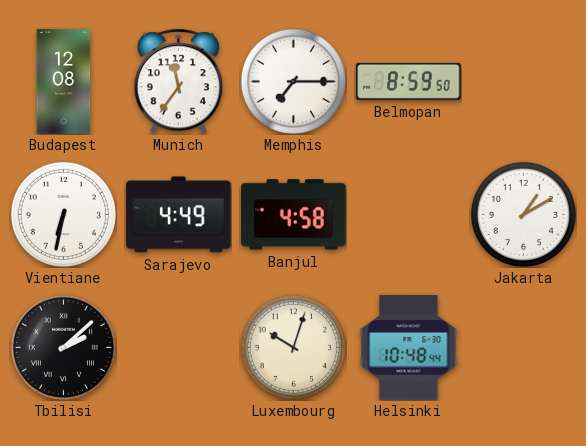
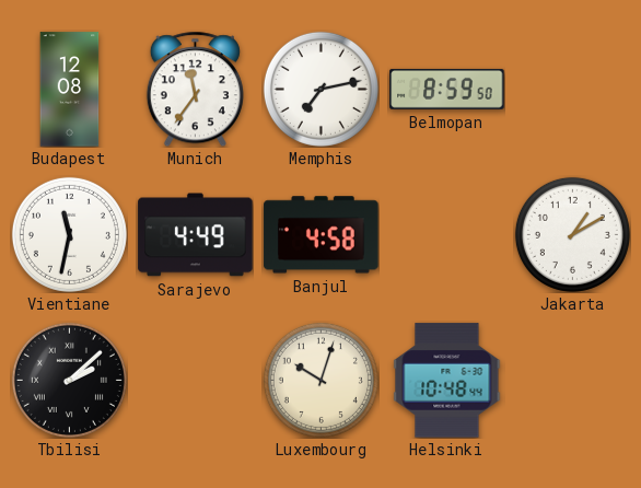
Memphis: 7:15 -> 7:13
Vientiane: 6:32 -> 11:32
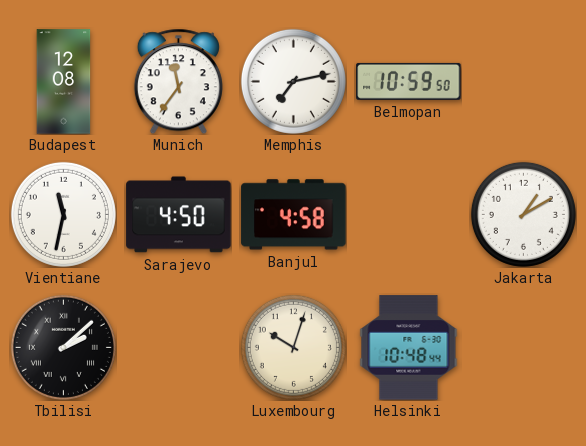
Belmopan: 8:59 -> 10:59
Sarajevo: 4:49 -> 4:50
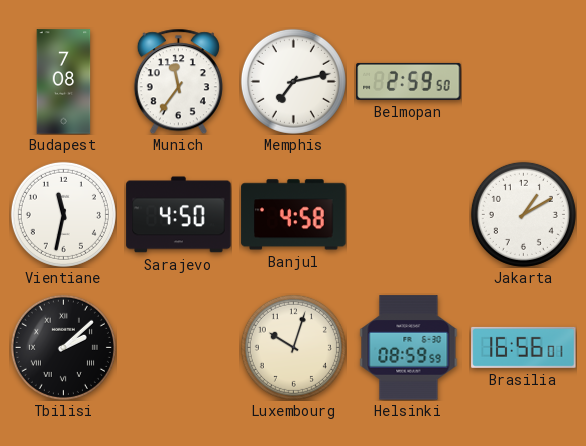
Budapest: 12:08 -> 7:08
Belmopan: 10:59 -> 2:59
Helsinki: 10:48 -> 08:59
Brasilia: none -> 16:56
